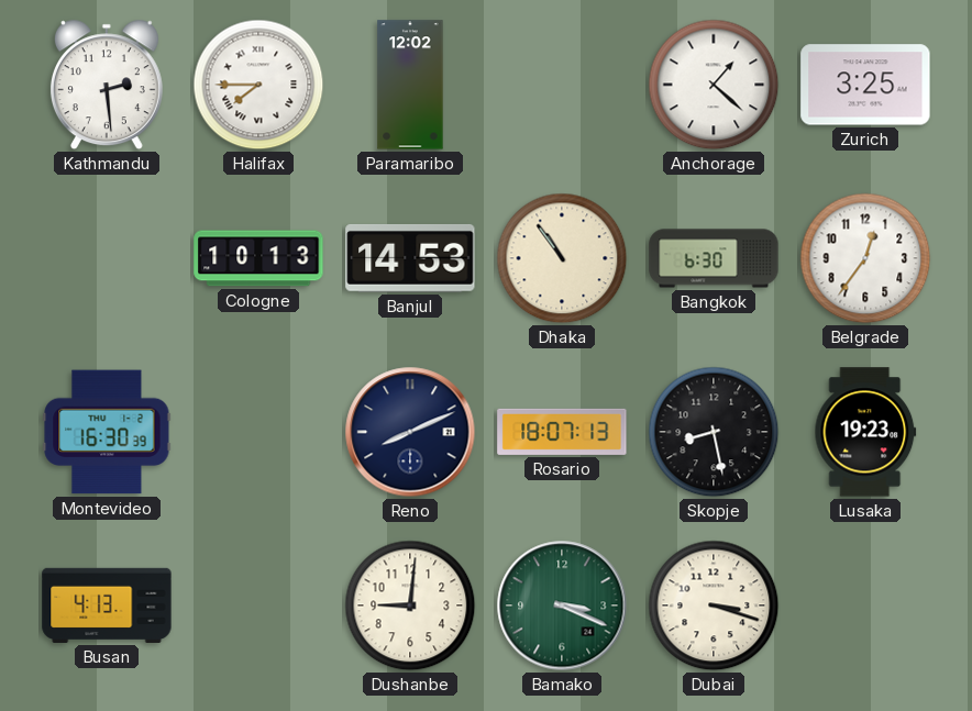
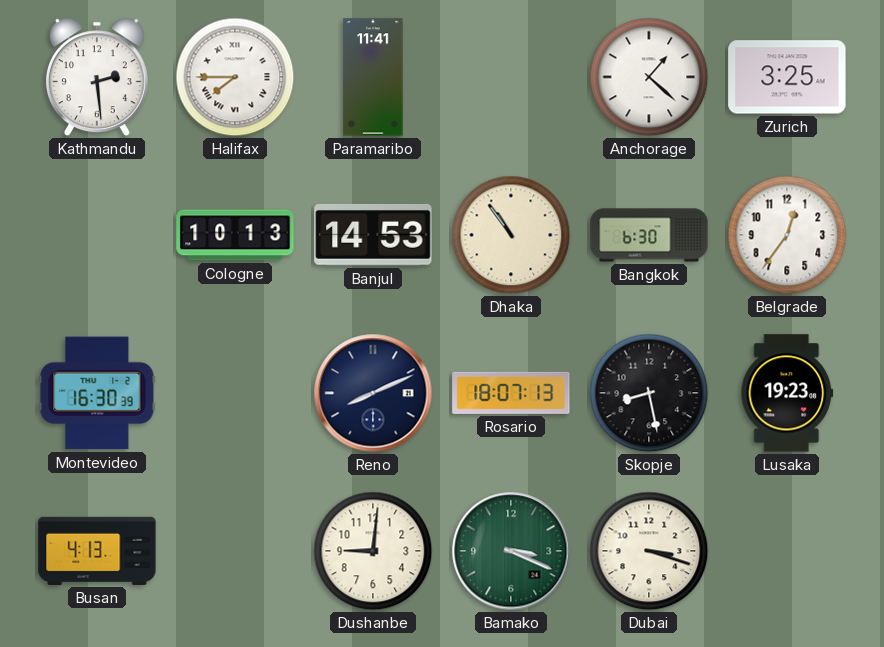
Paramaribo: 12:02 -> 11:41
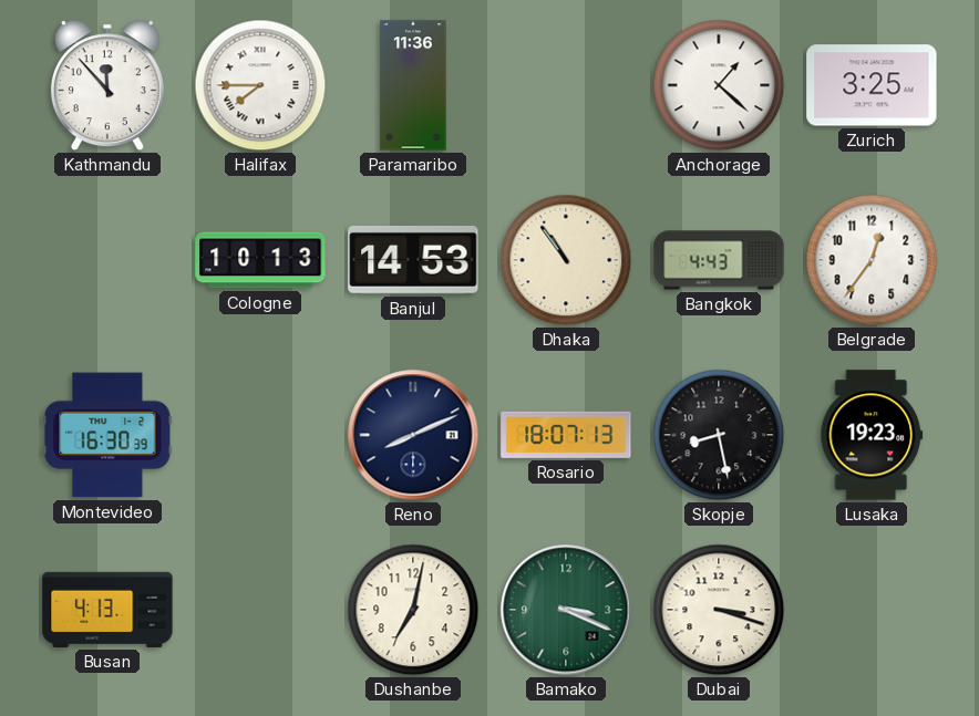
Kathmandu: 2:29 -> 11:53
Paramaribo: 11:41 -> 11:36
Bangkok: 6:30 -> 4:43
Dushanbe: 9:01 -> 7:02
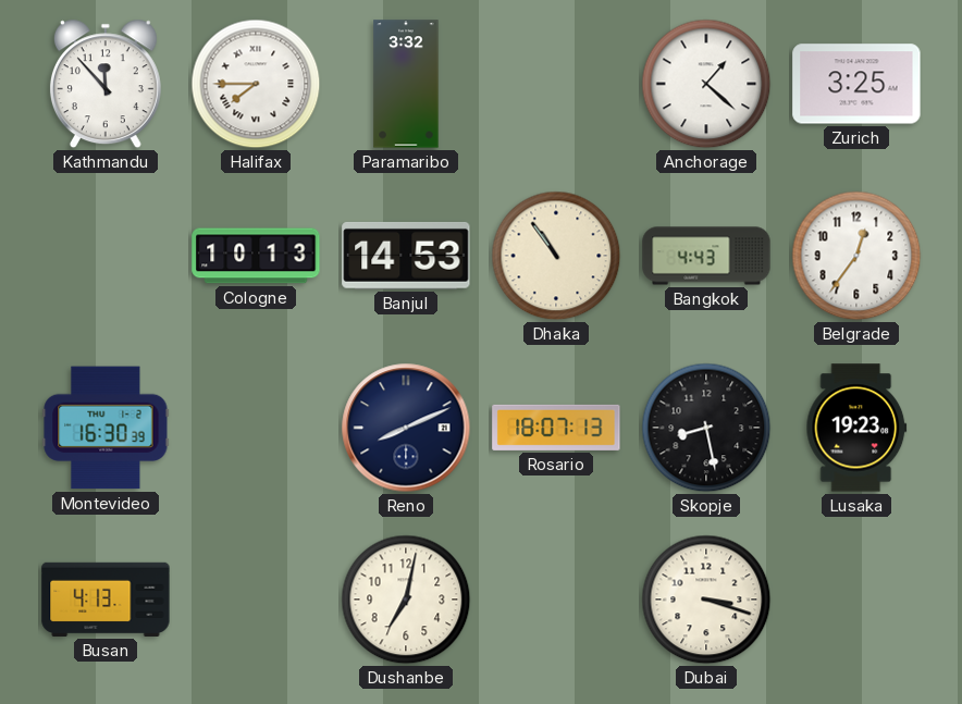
Paramaribo: 11:36 -> 3:32
Bamako: 3:19 -> none
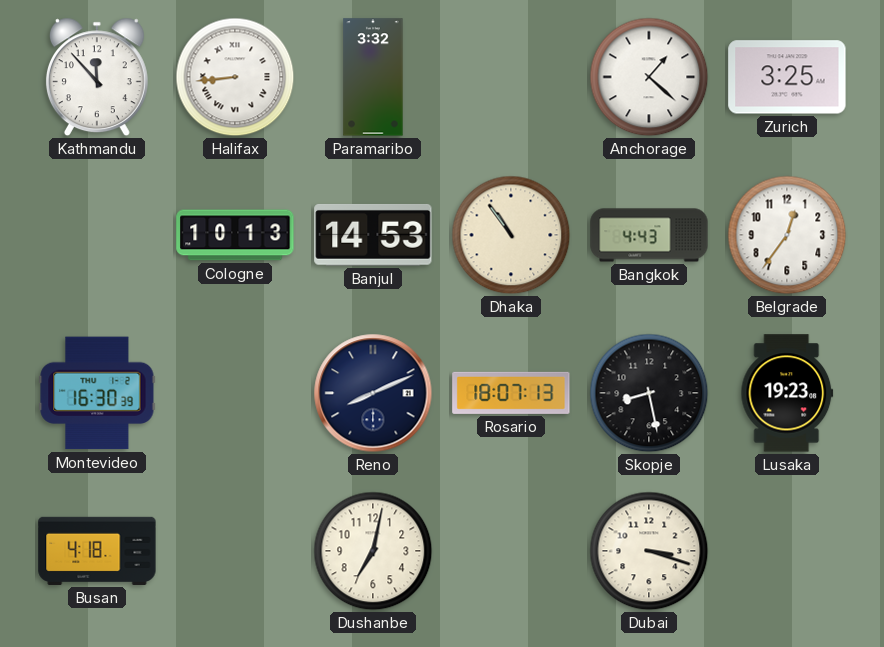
Halifax: 7:45 -> 8:44
Busan: 4:13 -> 4:18
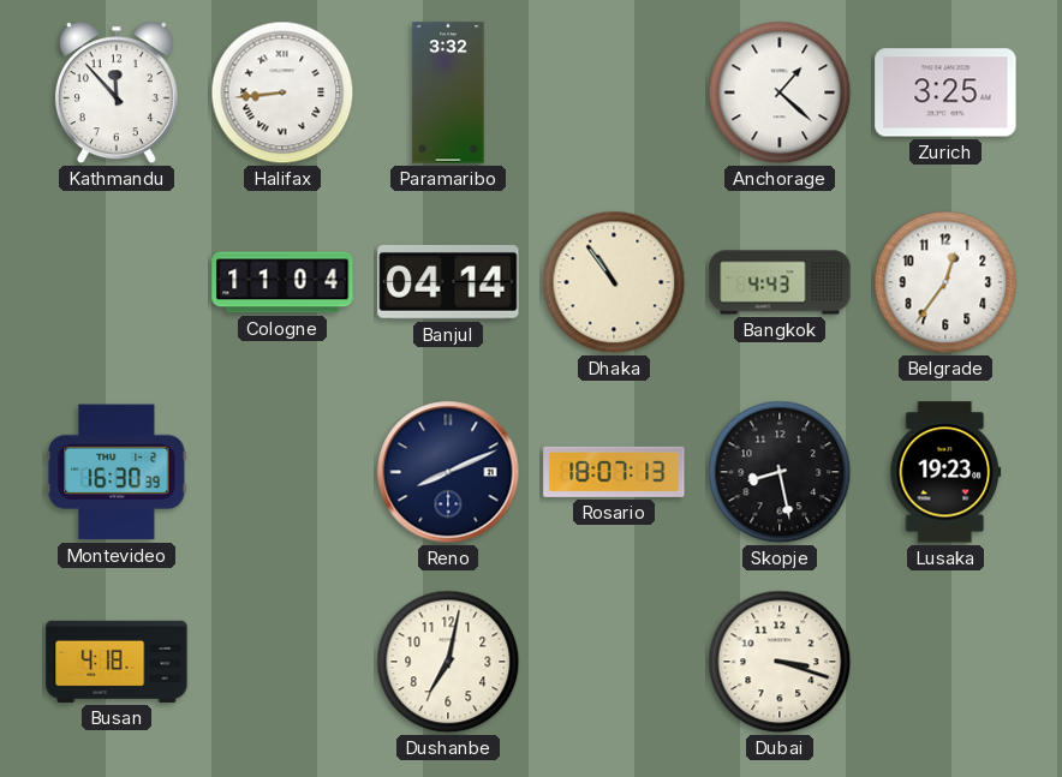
Cologne: 10:13 -> 11:04
Banjul: 14:53 -> 04:14
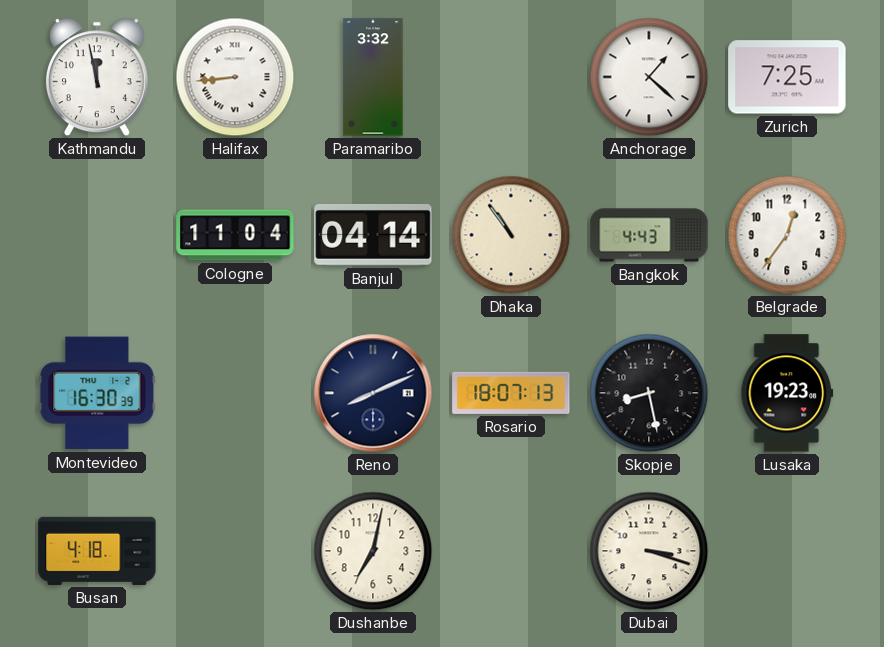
Kathmandu: 11:53 -> 11:58
Zurich: 3:25 -> 7:25
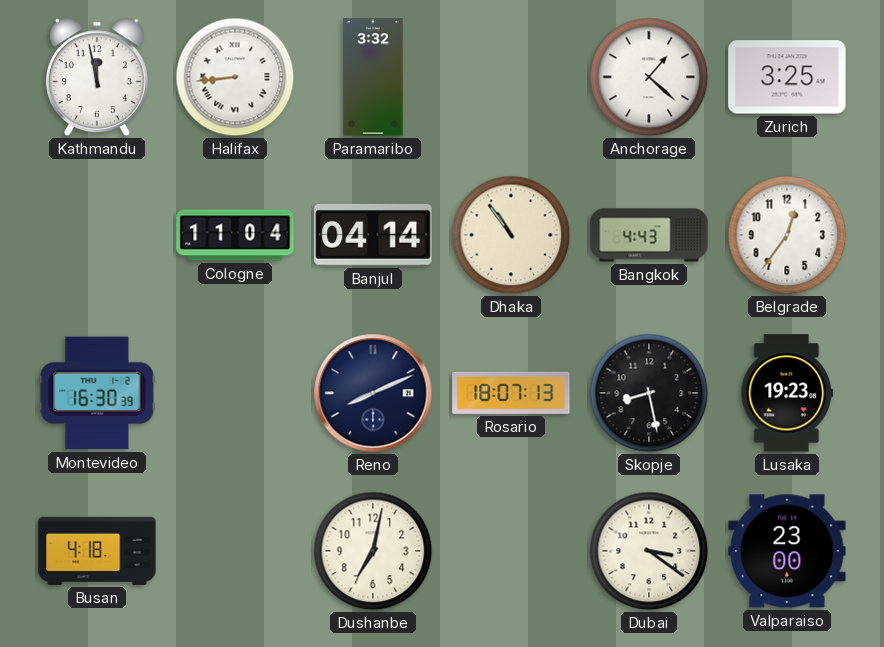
Zurich: 7:25 -> 3:25
Dubai: 3:18 -> 3:21
Valparaiso: none -> 23:00
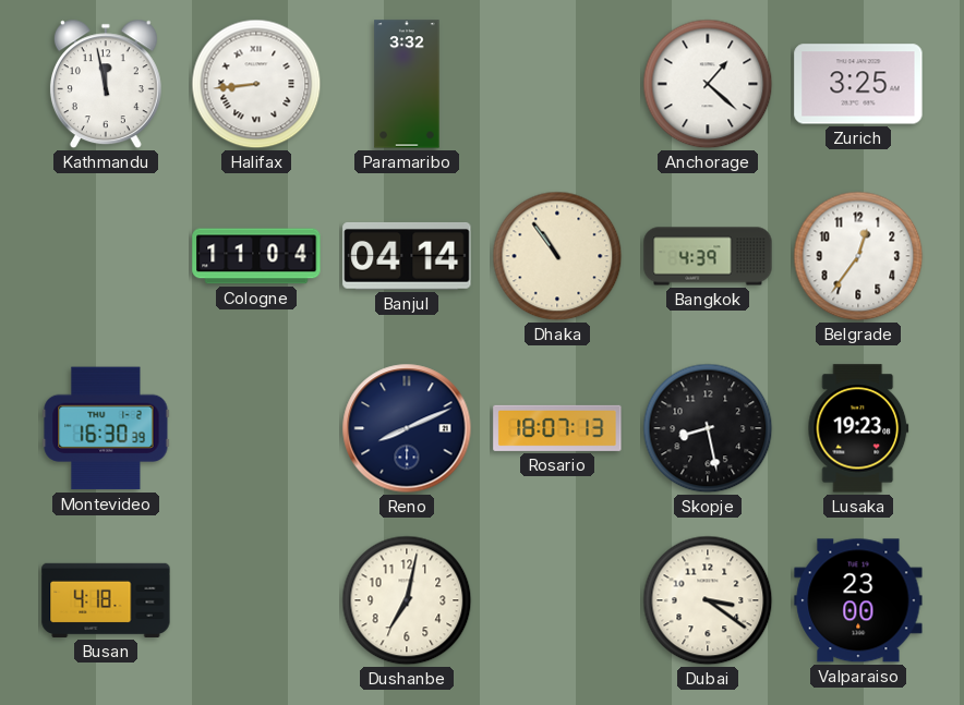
Bangkok: 4:43 -> 4:39
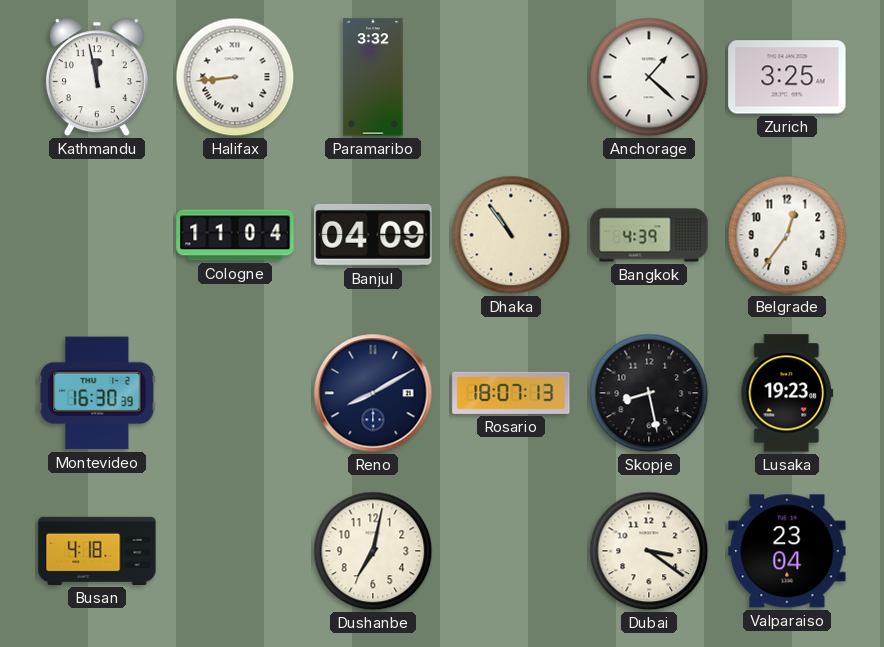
Banjul: 04:14 -> 04:09
Reno: 8:11 -> 8:10
Valparaiso: 23:00 -> 23:04
